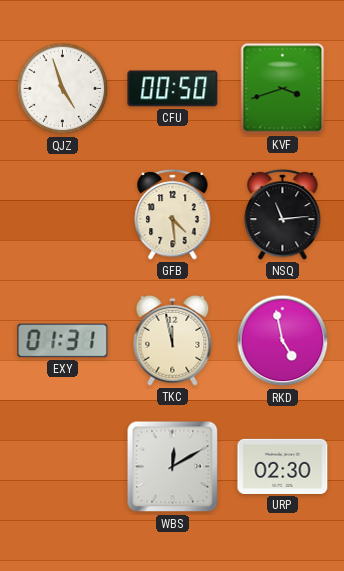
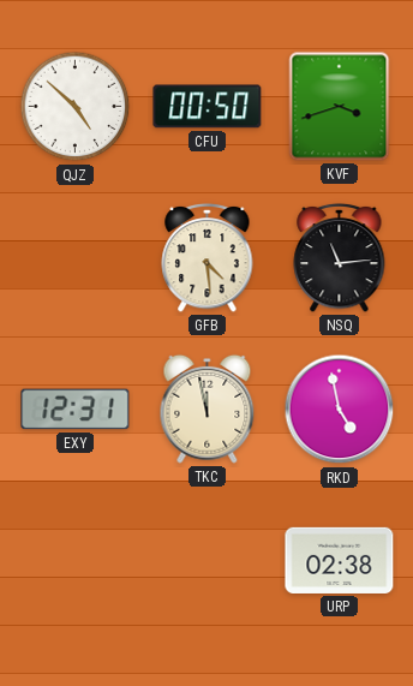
QJZ: 4:57 -> 4:52
EXY: 01:31 -> 12:31
WBS: 12:10 -> none
URP: 02:30 -> 02:38
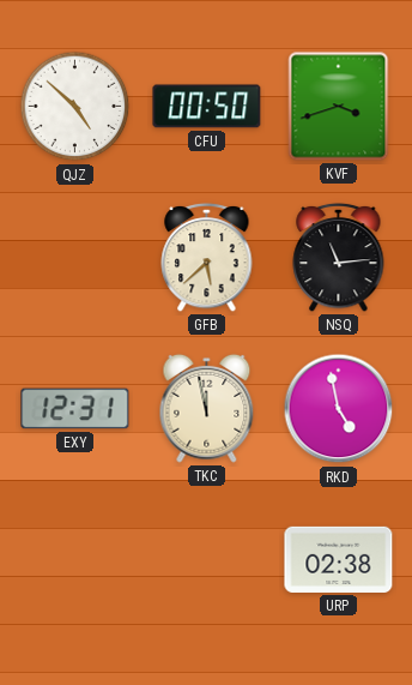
GFB: 4:29 -> 5:38
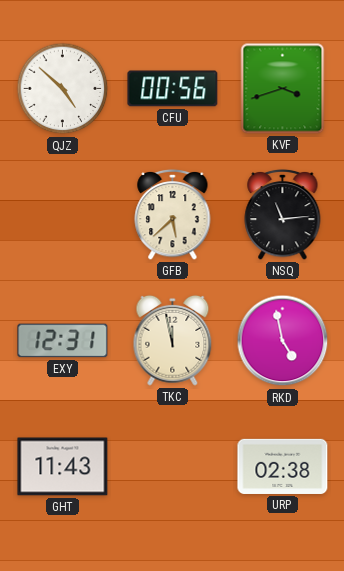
CFU: 00:50 -> 00:56
GHT: none -> 11:43
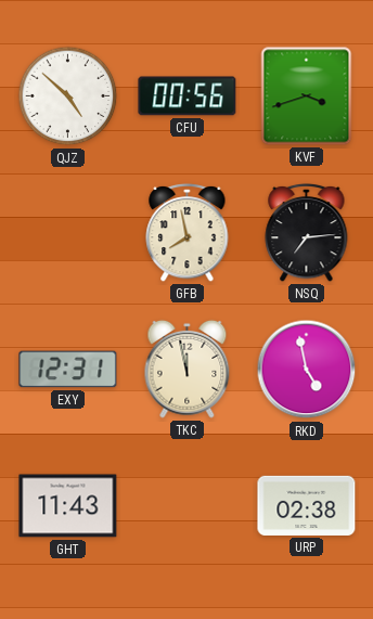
GFB: 5:38 -> 7:58
NSQ: 11:14 -> 7:14
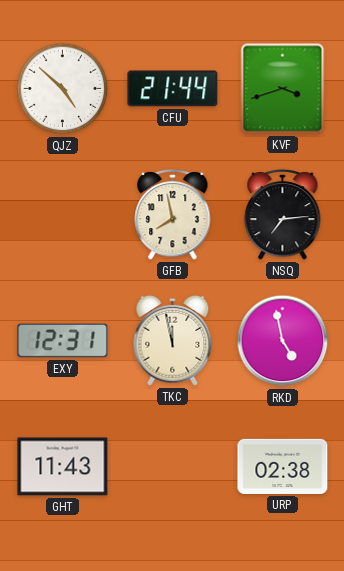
CFU: 00:56 -> 21:44
